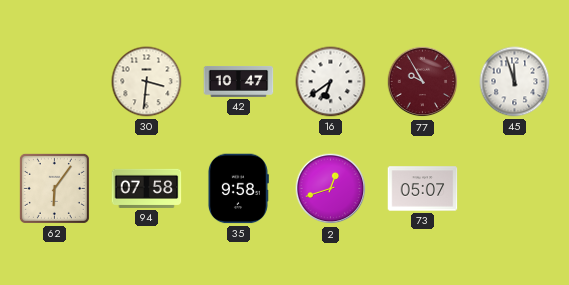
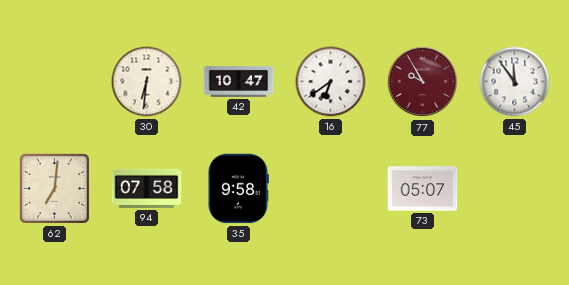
30: 3:31 -> 6:31
45: 11:57 -> 11:54
62: 6:06 -> 7:01
2: 12:42 -> none
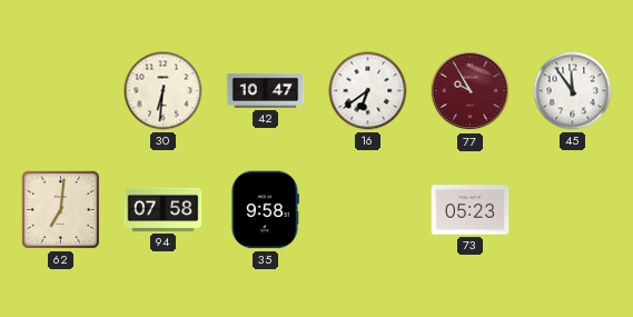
73: 05:07 -> 05:23
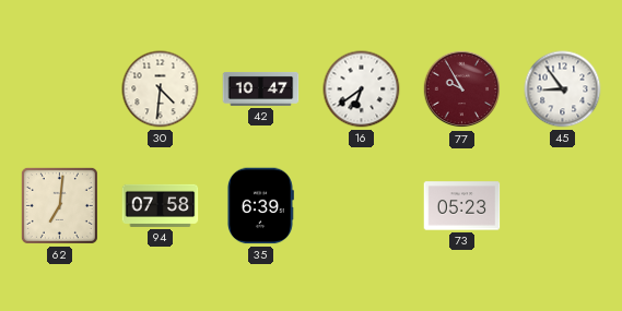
30: 6:31 -> 4:31
45: 11:54 -> 8:54
35: 9:58 -> 6:39
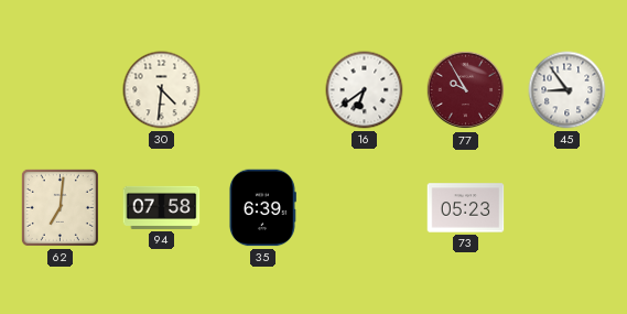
42: 10:47 -> none
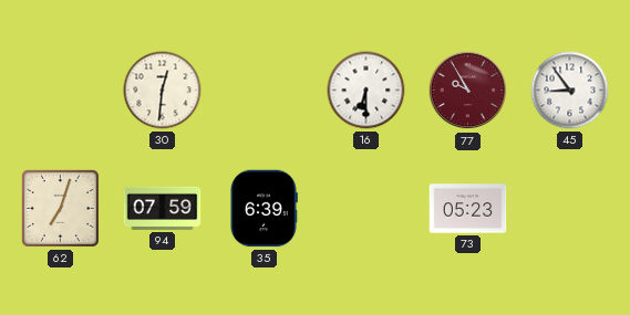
30: 4:31 -> 12:31
16: 6:39 -> 6:30
62: 7:01 -> 7:03
94: 07:58 -> 07:59
